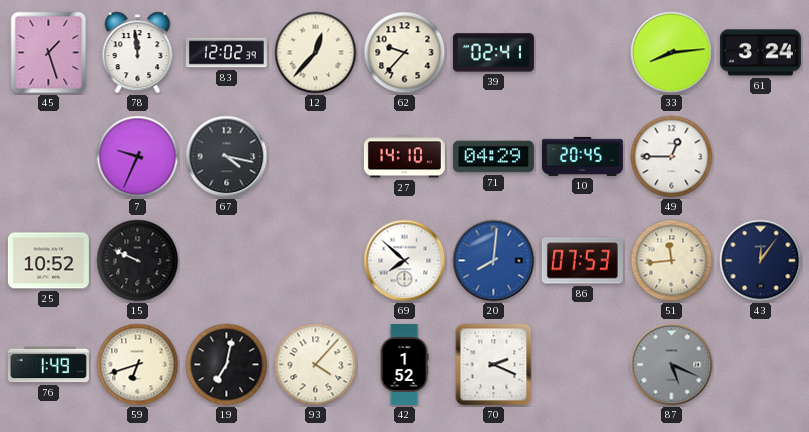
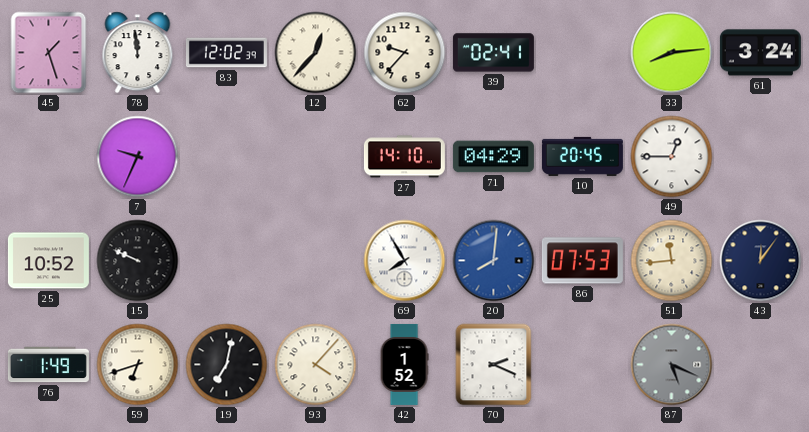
67: 4:17 -> none
69: 7:52 -> 7:55
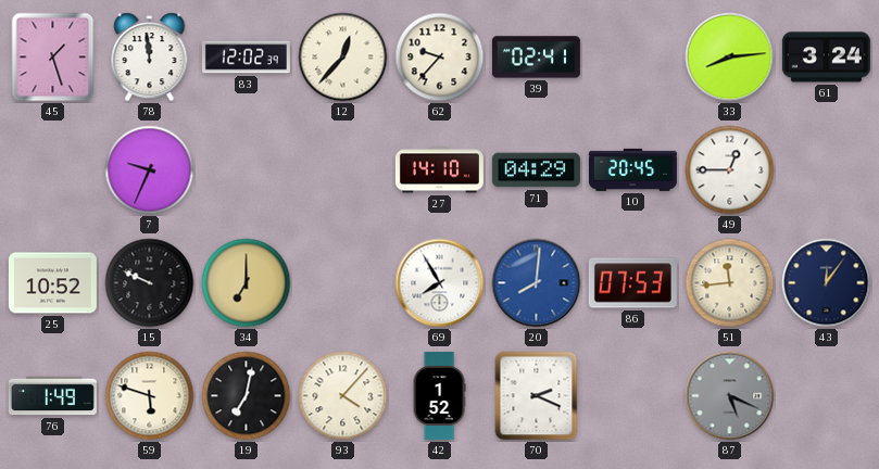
34: none -> 7:00
59: 6:42 -> 5:48
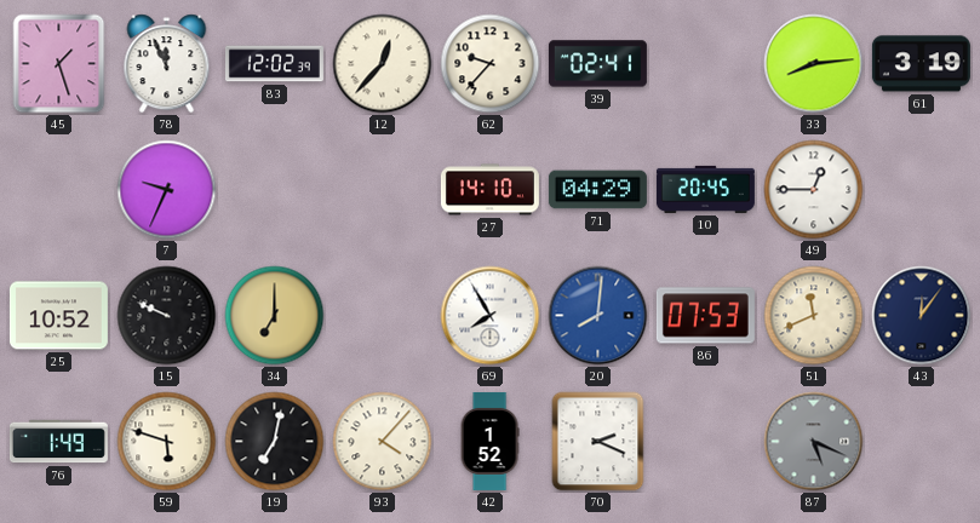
78: 11:59 -> 11:56
61: 3:24 -> 3:19
51: 11:44 -> 11:41
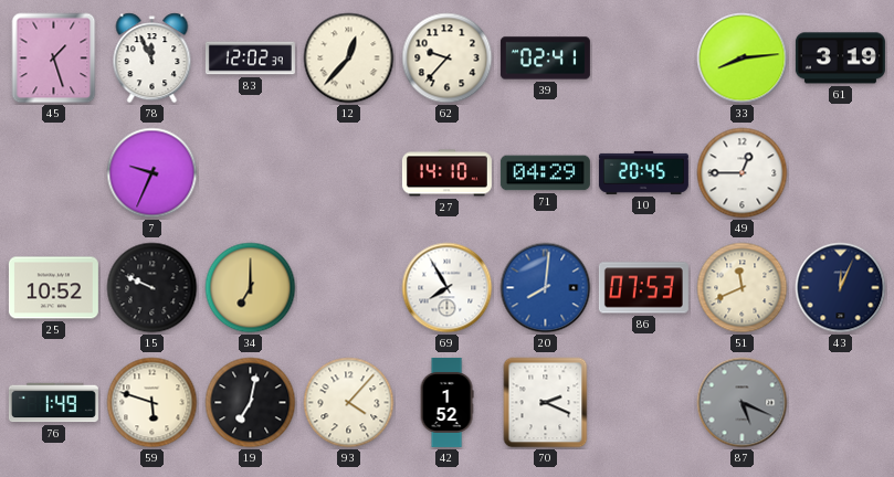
43: 12:06 -> 12:04
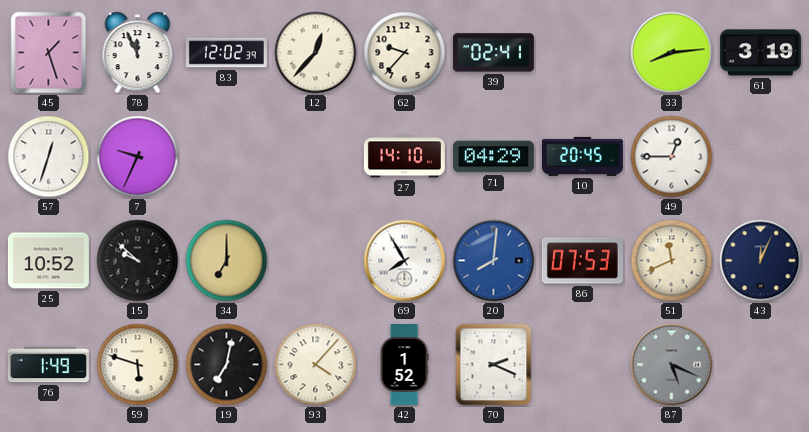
57: none -> 12:33
15: 9:49 -> 9:52
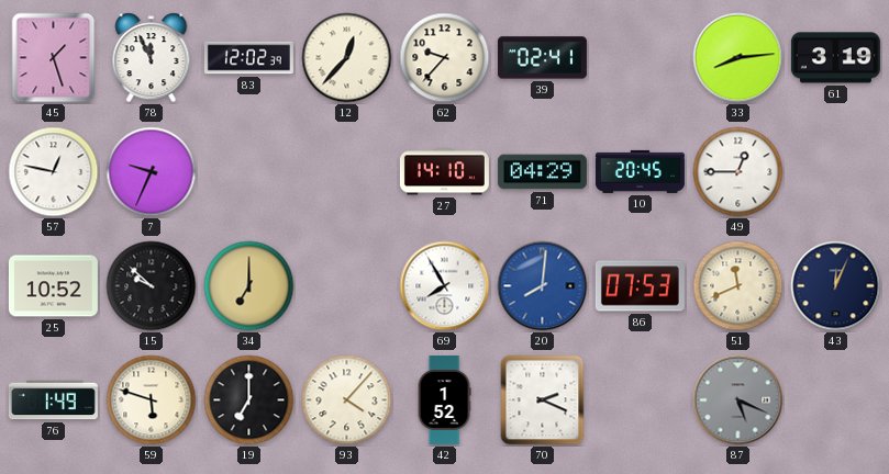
57: 12:33 -> 12:47
19: 7:02 -> 7:00
